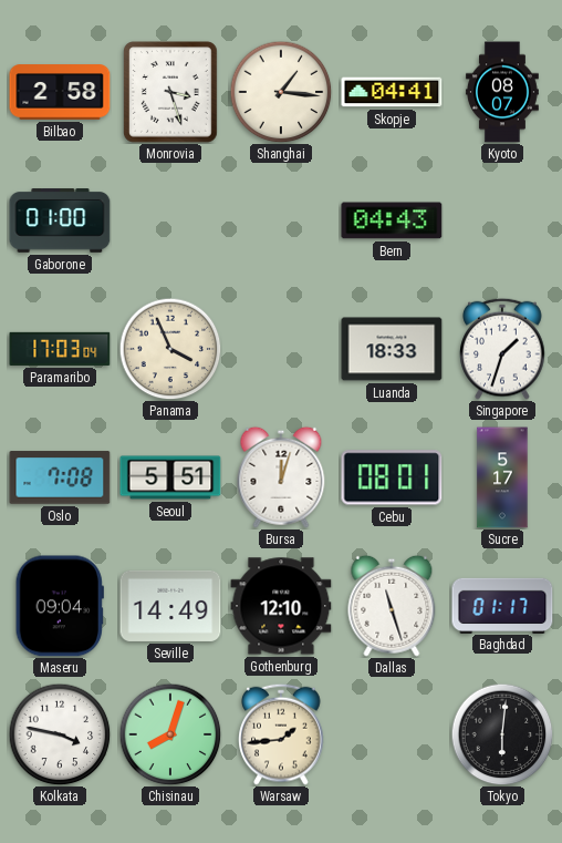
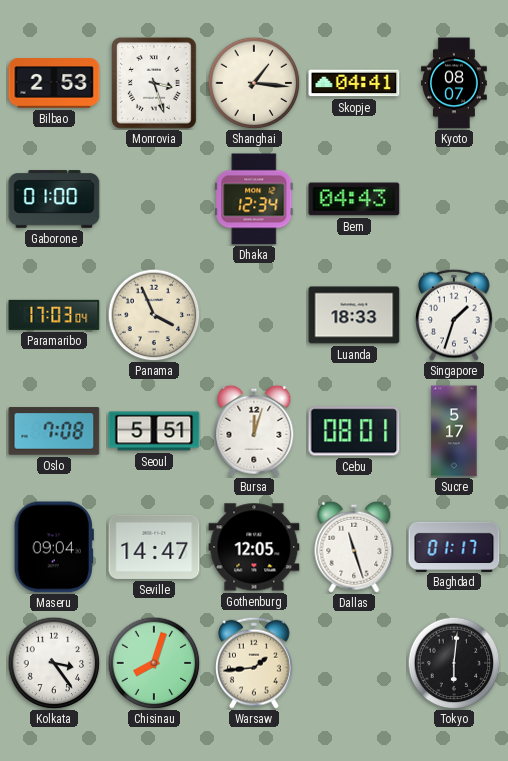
Bilbao: 2:58 -> 2:53
Dhaka: none -> 12:34
Seville: 14:49 -> 14:47
Gothenburg: 12:10 -> 12:05
Kolkata: 3:47 -> 3:24
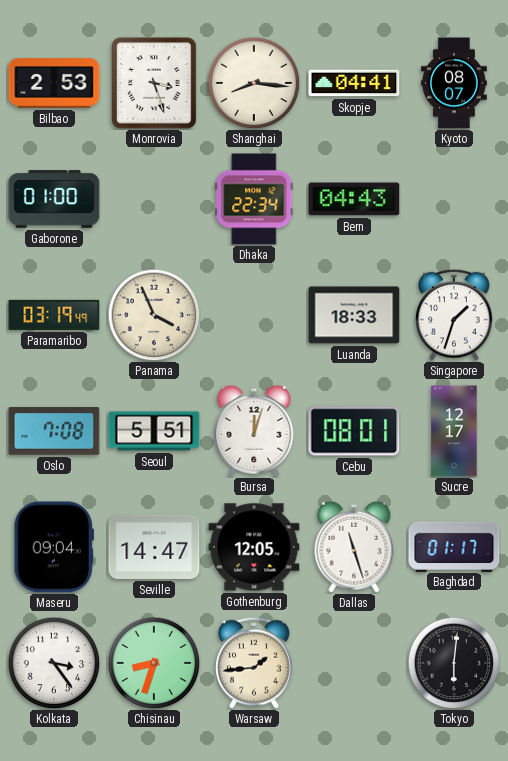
Shanghai: 1:16 -> 8:16
Dhaka: 12:34 -> 22:34
Paramaribo: 17:03 -> 03:19
Sucre: 5:17 -> 12:17
Chisinau: 8:03 -> 8:33
